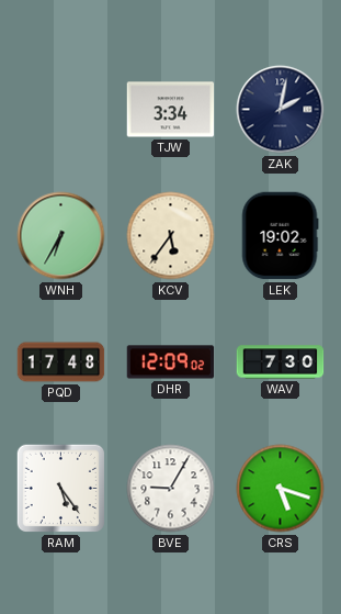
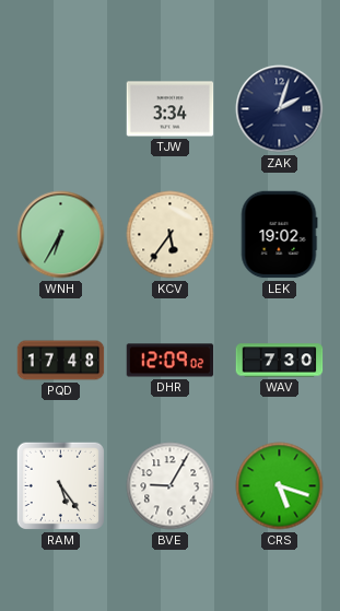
ZAK: 2:02 -> 2:03
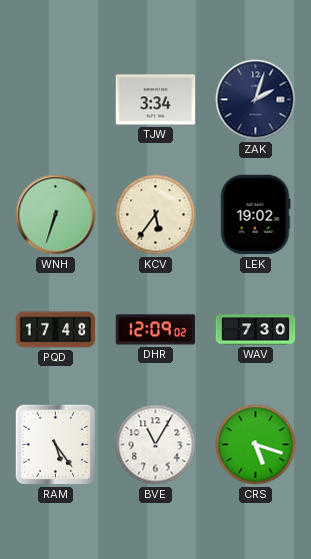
WNH: 6:35 -> 6:33
BVE: 9:05 -> 11:05
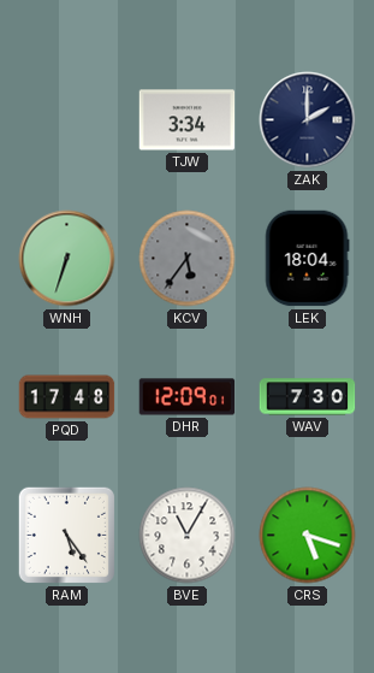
ZAK: 2:03 -> 2:00
KCV dial: cream -> grey
LEK: 19:02 -> 18:04
DHR: 12:09:02 -> 12:09:01
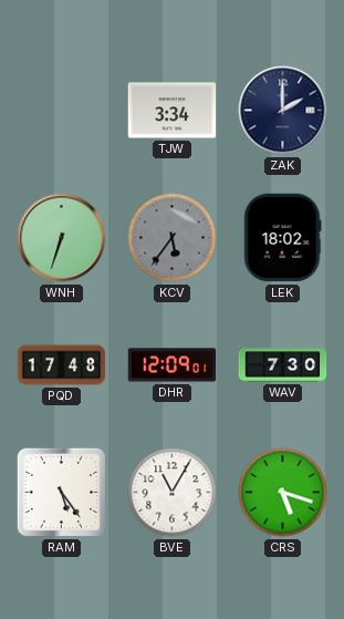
LEK: 18:04 -> 18:02
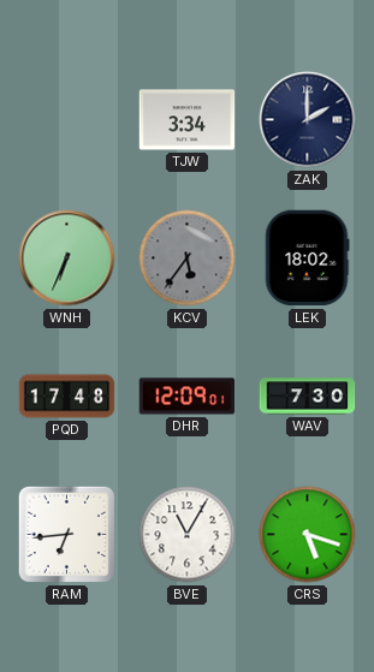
WNH: 6:33 -> 6:34
RAM: 5:24 -> 6:44
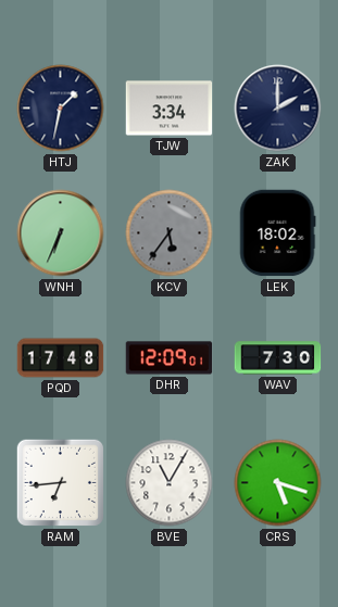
HTJ: none -> 1:32
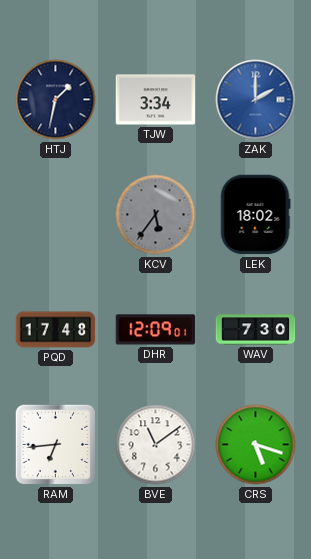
ZAK dial: navy -> blue
WNH: 6:34 -> none
BVE: 11:05 -> 11:09
